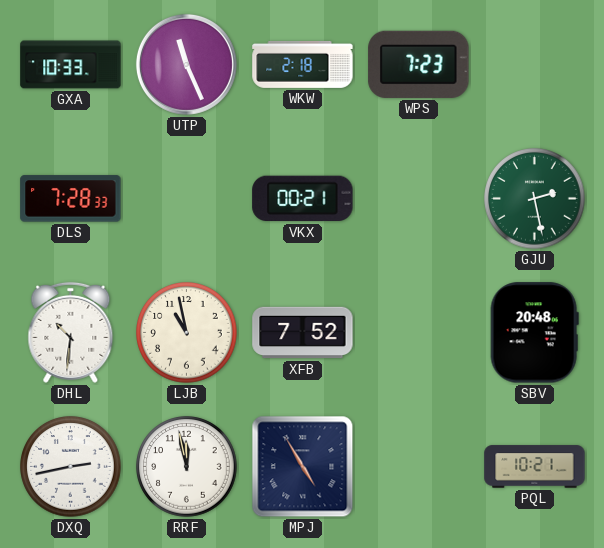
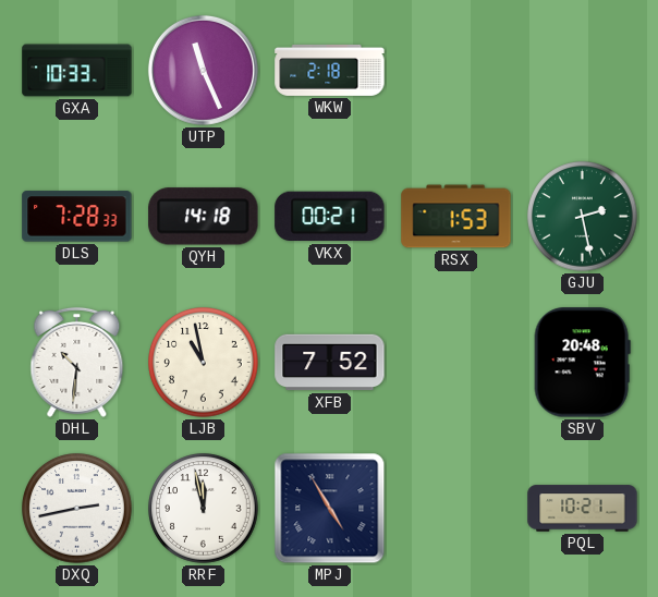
WPS: 7:23 -> none
QYH: none -> 14:18
RSX: none -> 1:53
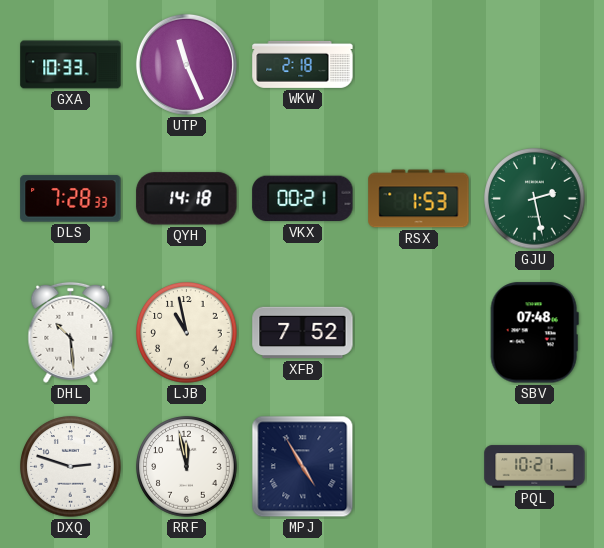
DHL: 10:31 -> 10:29
SBV: 20:48 -> 07:48
DXQ: 2:43 -> 2:48
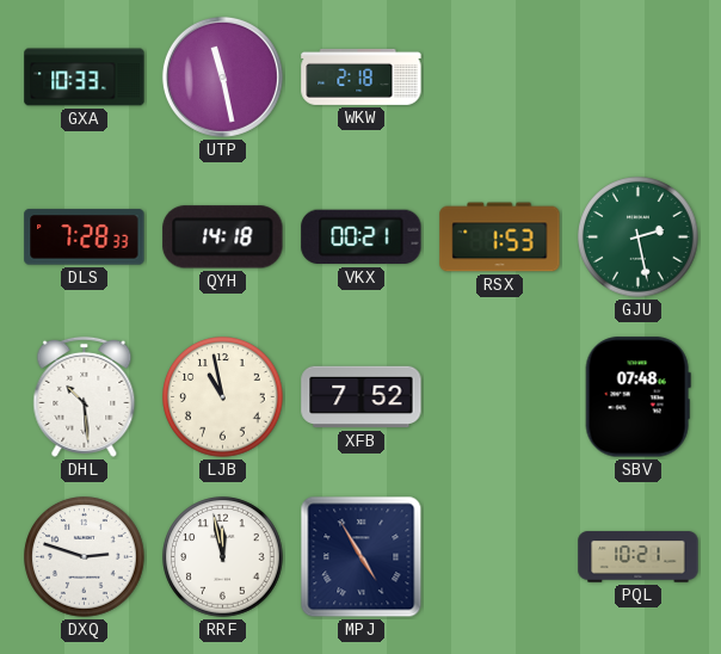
UTP: 11:26 -> 11:28
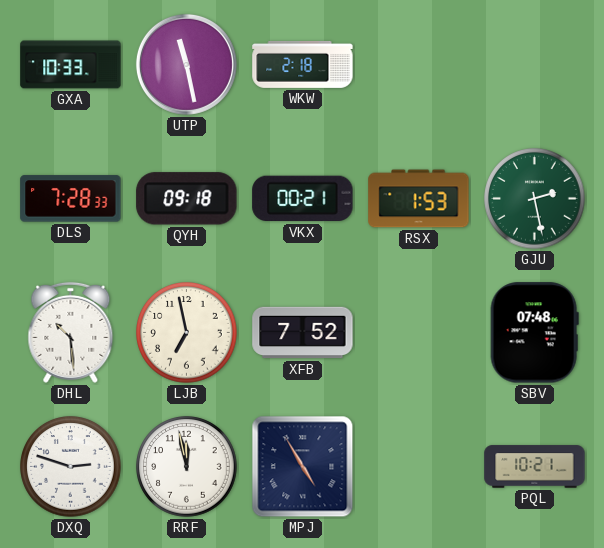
QYH: 14:18 -> 09:18
LJB: 10:58 -> 6:58
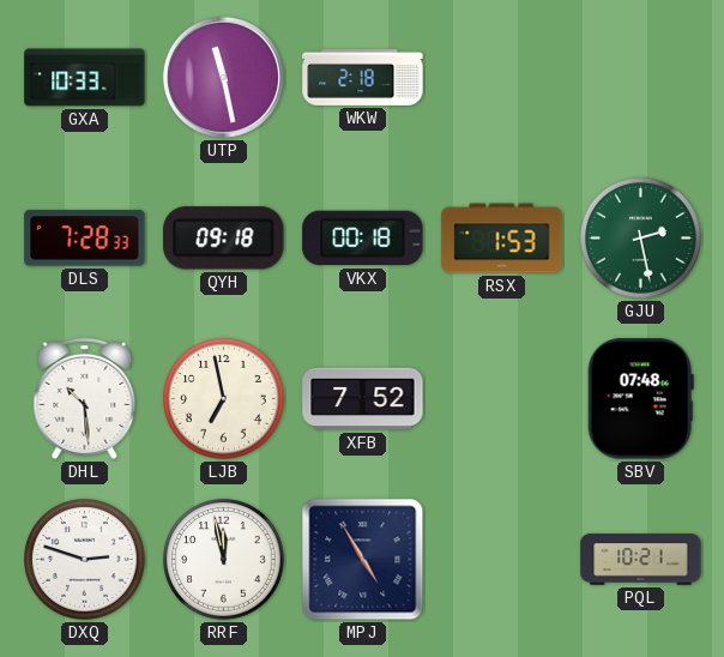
VKX: 00:21 -> 00:18
